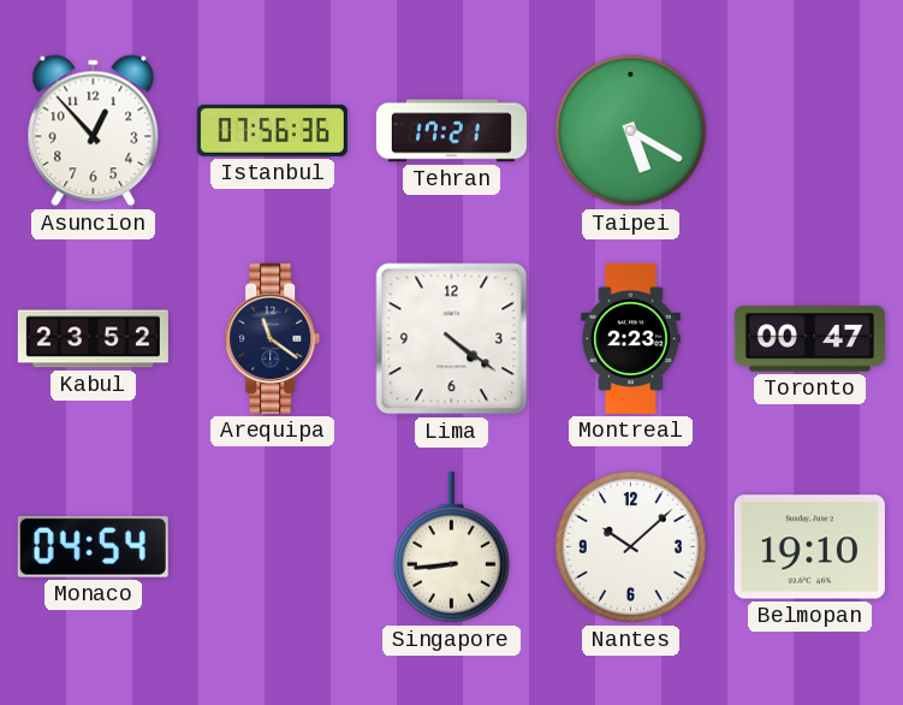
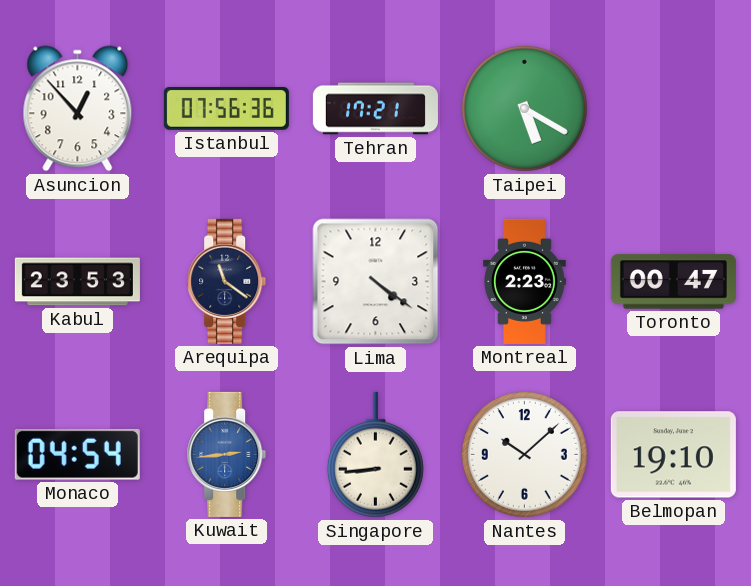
Kabul: 23:52 -> 23:53
Kuwait: none -> 2:44
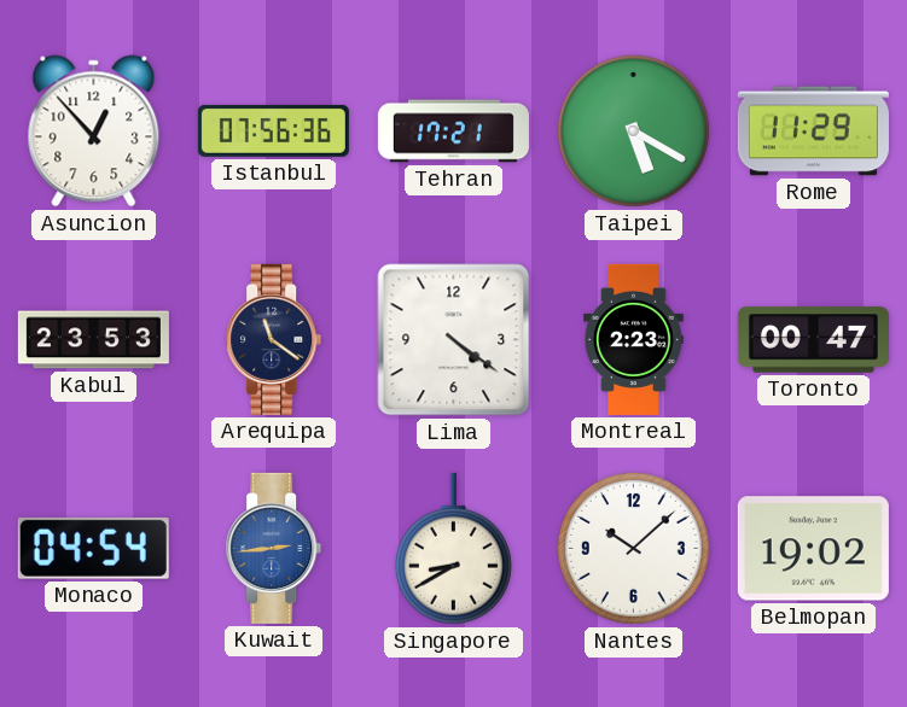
Rome: none -> 11:29
Singapore: 8:44 -> 8:40
Belmopan: 19:10 -> 19:02
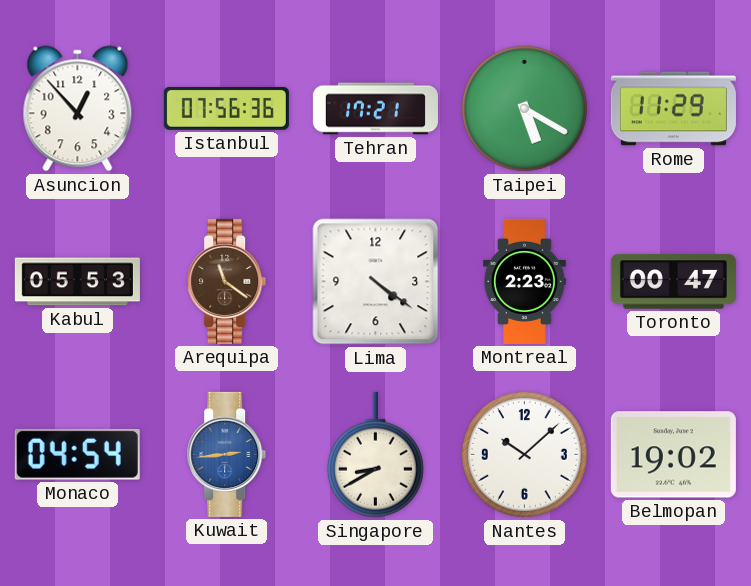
Kabul: 23:53 -> 05:53
Arequipa dial: navy -> brown
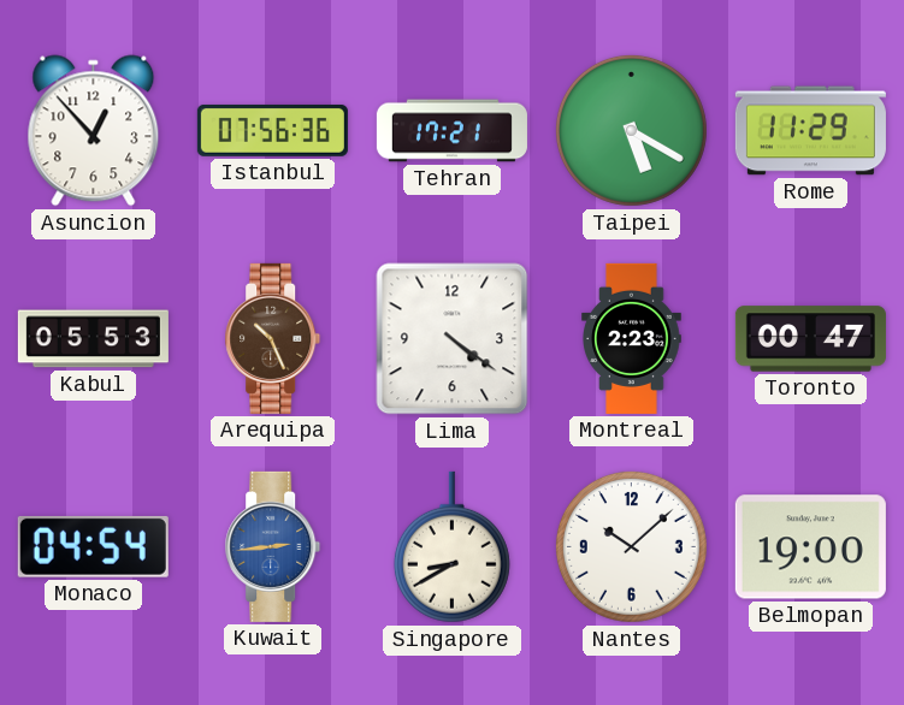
Arequipa: 11:21 -> 10:26
Belmopan: 19:02 -> 19:00
